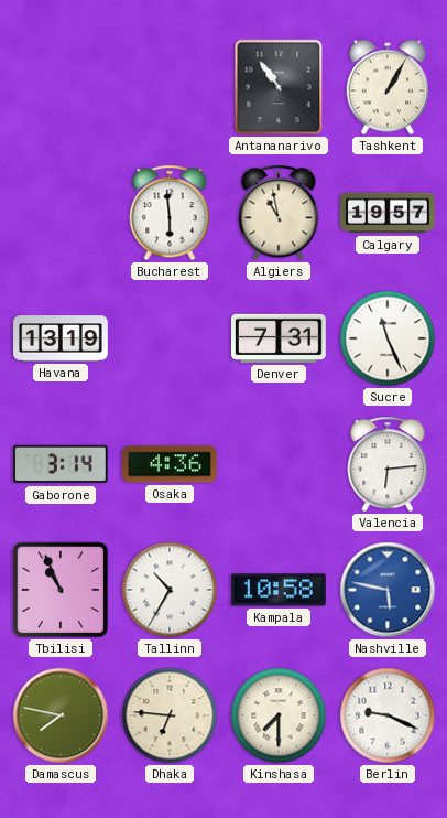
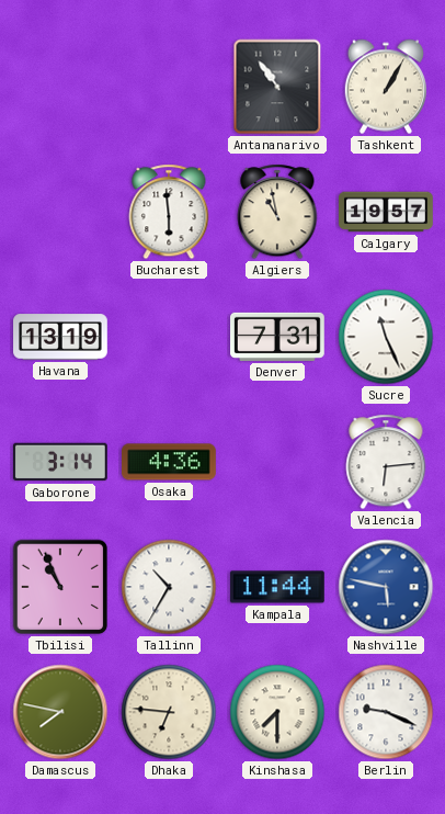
Kampala: 10:58 -> 11:44
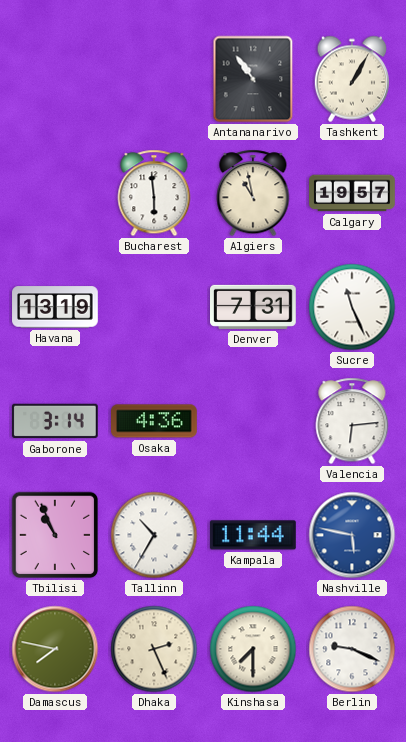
Dhaka: 6:46 -> 2:26
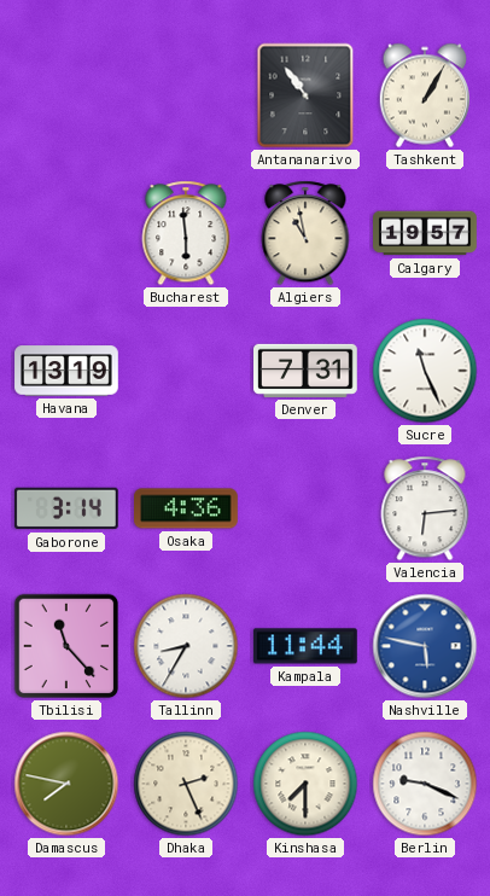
Tbilisi: 10:56 -> 11:23
Tallinn: 10:35 -> 8:35
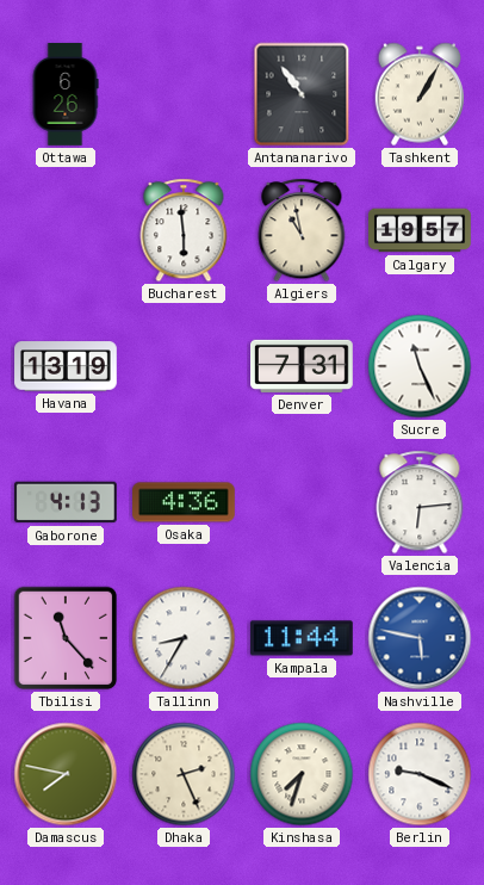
Ottawa: none -> 6:26
Gaborone: 3:14 -> 4:13
Kinshasa: 7:30 -> 7:33
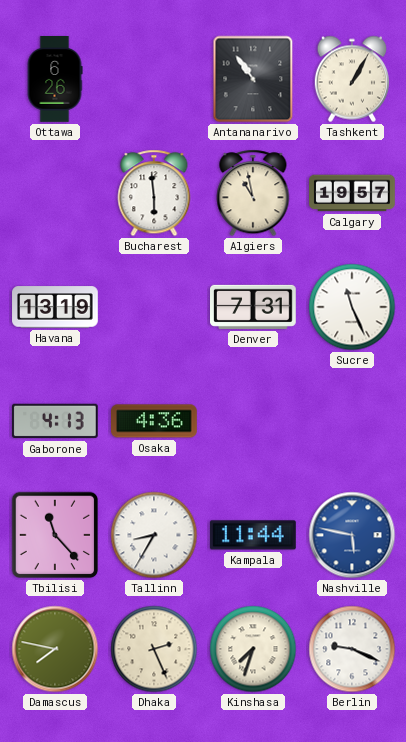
Valencia: 6:14 -> none
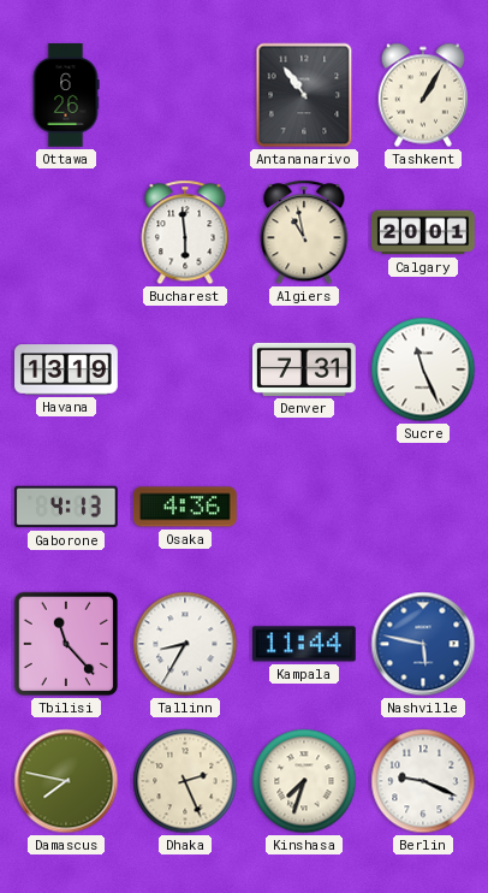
Calgary: 19:57 -> 20:01
